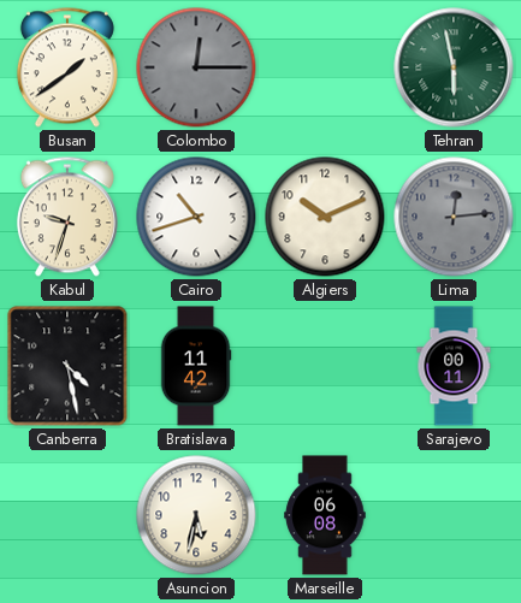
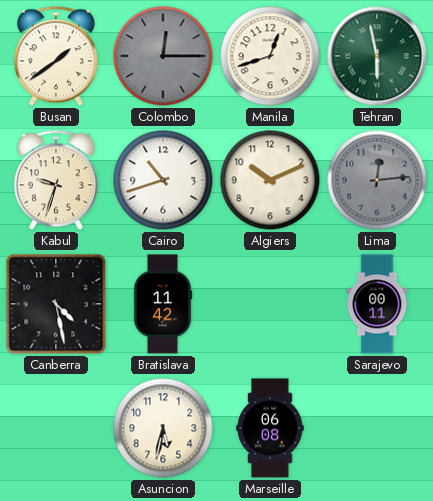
Manila: none -> 12:42
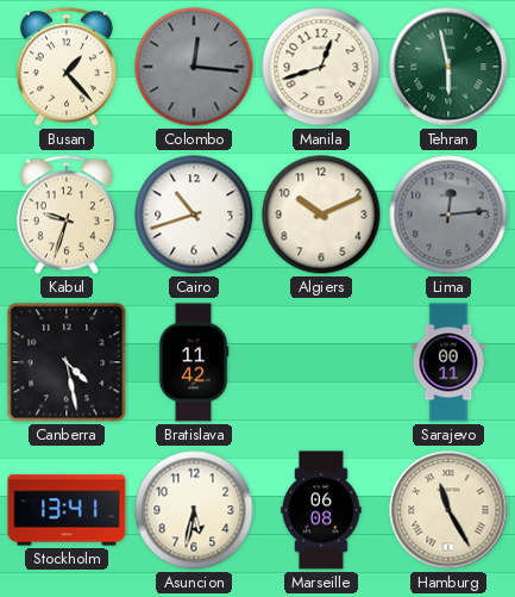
Busan: 1:39 -> 1:23
Colombo: 12:15 -> 12:16
Stockholm: none -> 13:41
Hamburg: none -> 11:25
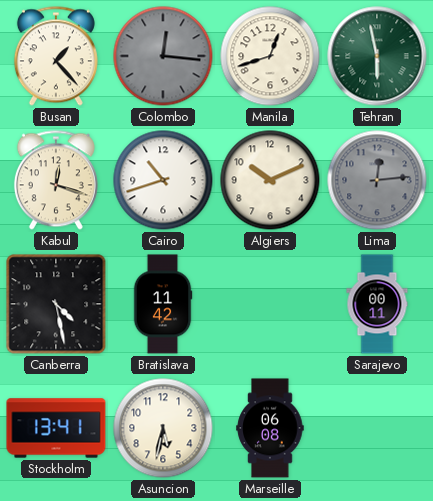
Kabul: 9:33 -> 12:18
Hamburg: 11:25 -> none
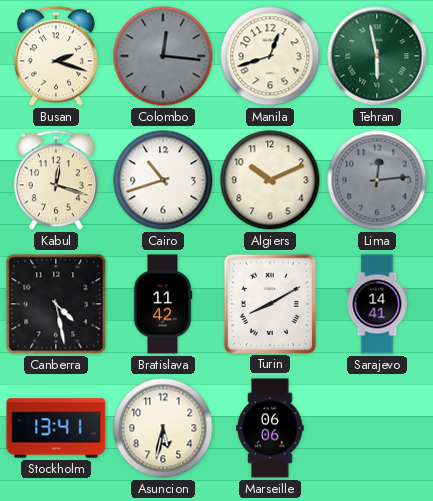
Busan: 1:23 -> 2:18
Turin: none -> 8:10
Sarajevo: 00:11 -> 14:41
Marseille: 06:08 -> 06:06
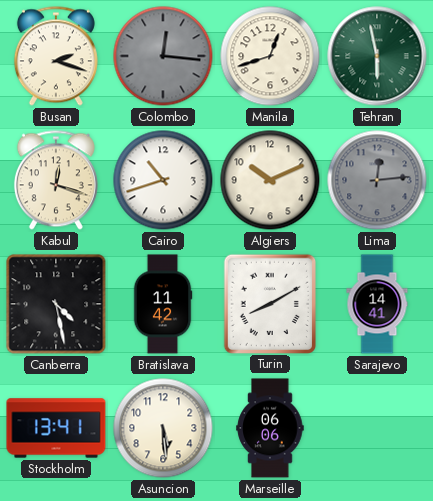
Asuncion: 5:32 -> 5:29
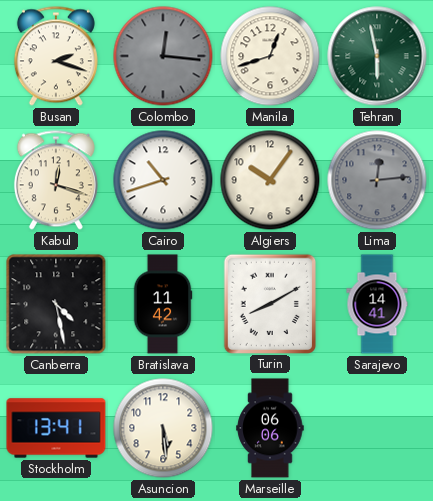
Algiers: 10:11 -> 10:06
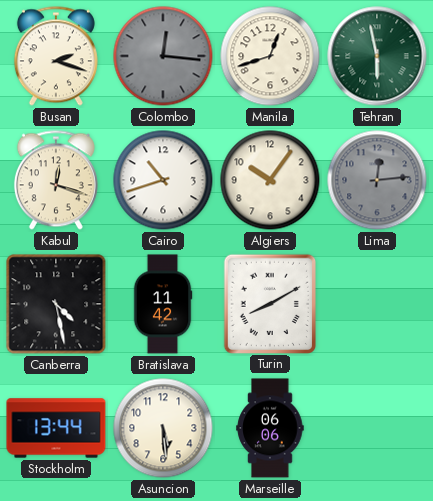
Sarajevo: 14:41 -> none
Stockholm: 13:41 -> 13:44
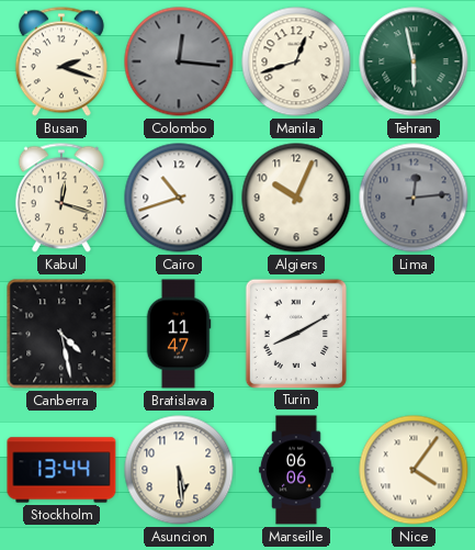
Algiers: 10:06 -> 10:04
Bratislava: 11:42 -> 11:47
Nice: none -> 4:06
